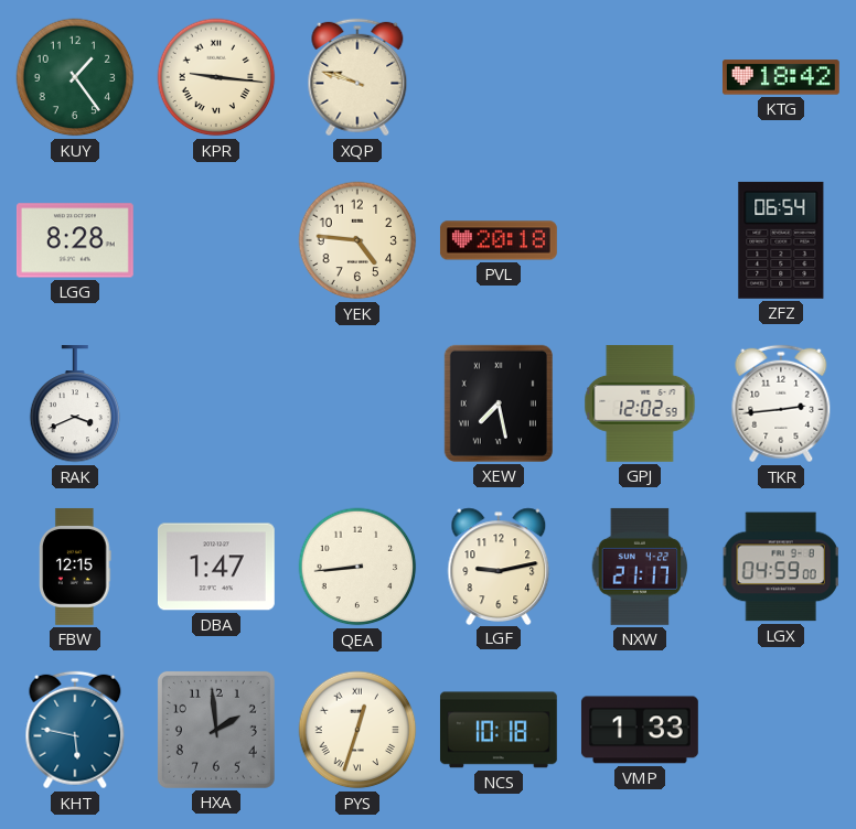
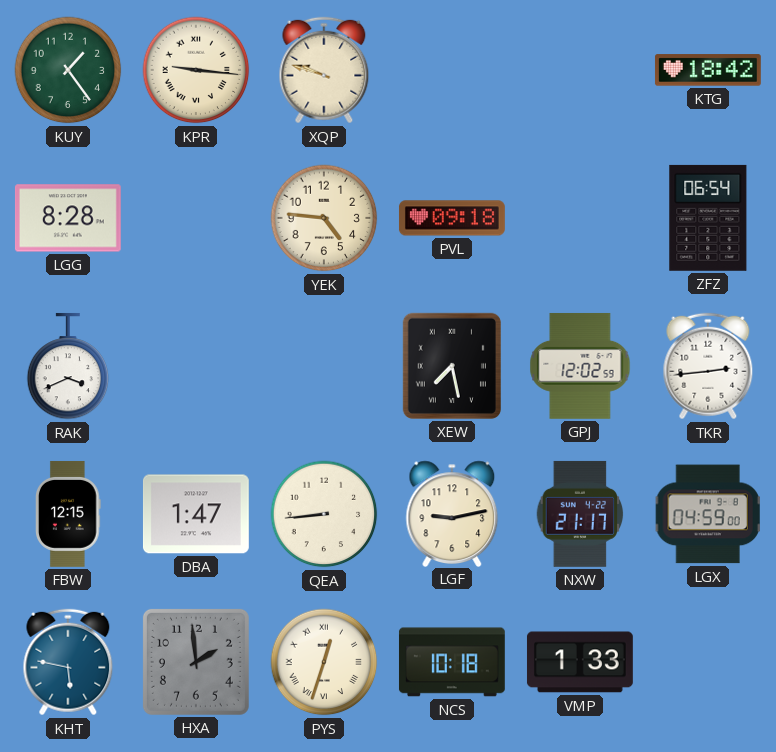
PVL: 20:18 -> 09:18
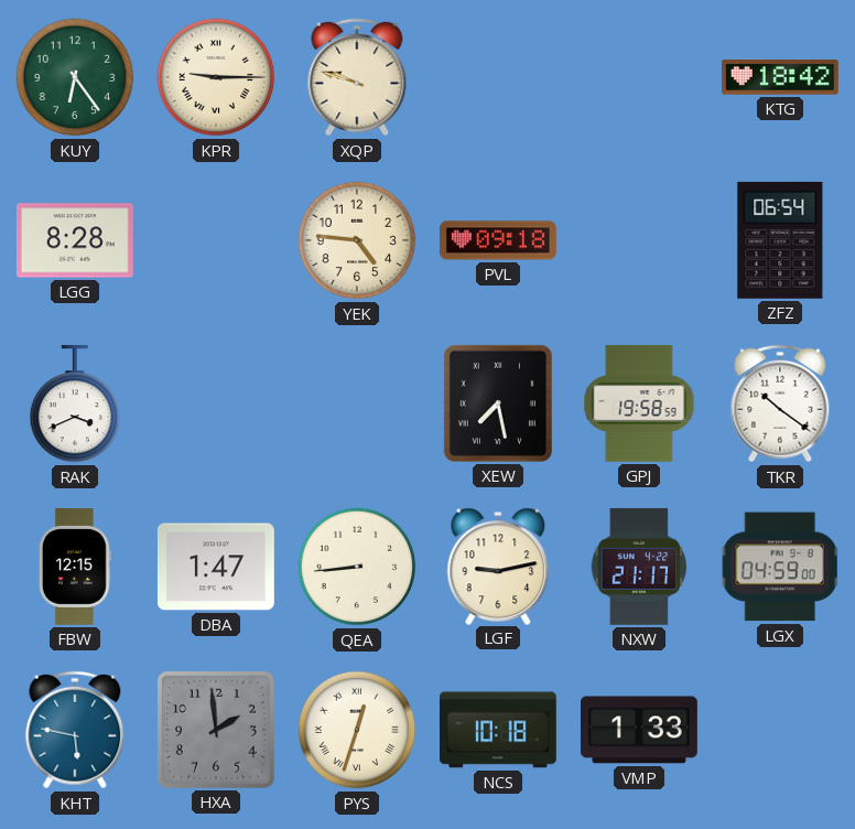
KUY: 1:24 -> 6:24
KPR: 9:16 -> 9:15
GPJ: 12:02 -> 19:58
TKR: 2:44 -> 10:21
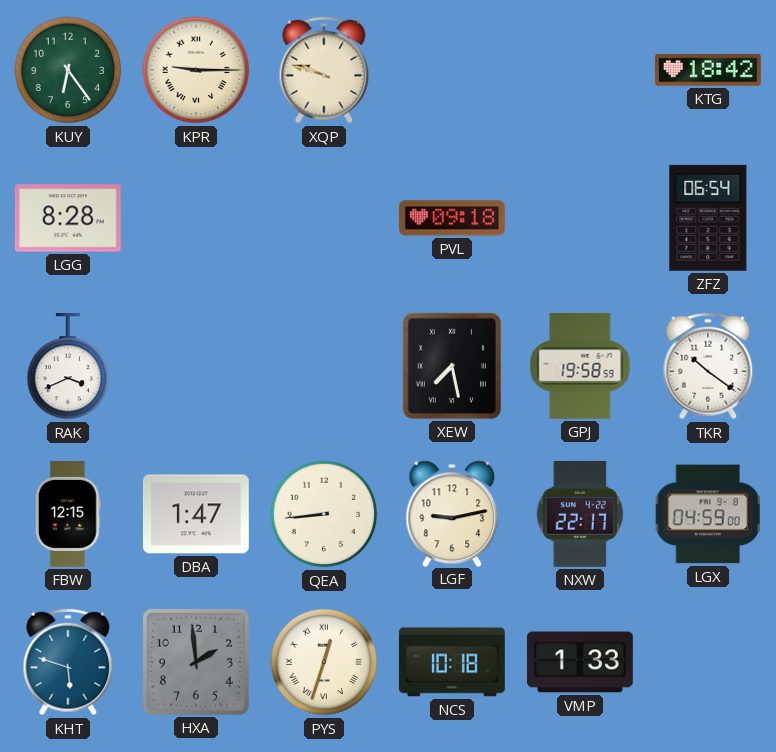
YEK: 4:46 -> none
NXW: 21:17 -> 22:17
KHT: 5:47 -> 5:48
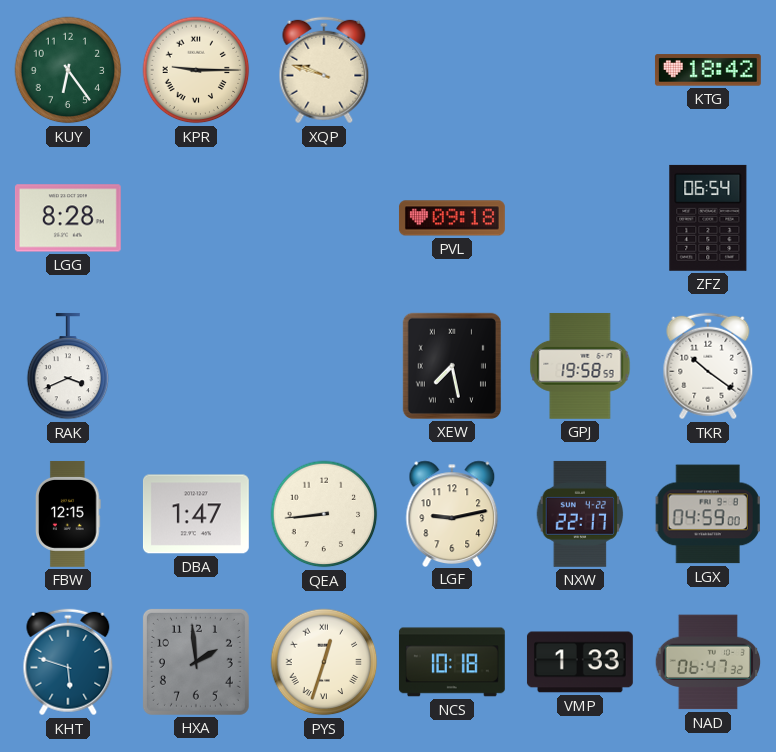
NAD: none -> 06:47
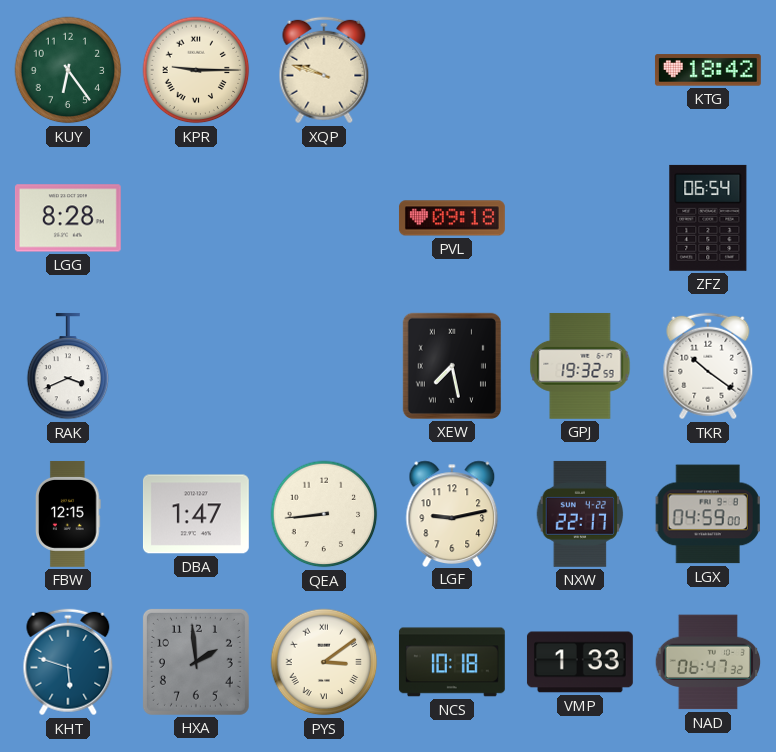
GPJ: 19:58 -> 19:32
PYS: 12:33 -> 3:09
